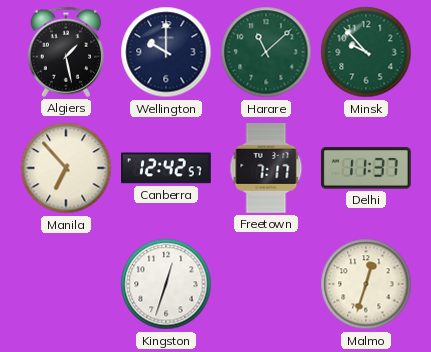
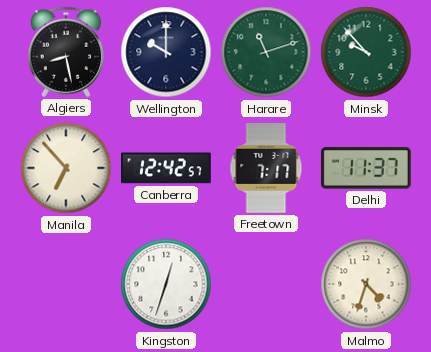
Algiers: 1:28 -> 8:28
Harare: 11:08 -> 11:12
Malmo: 12:33 -> 4:33
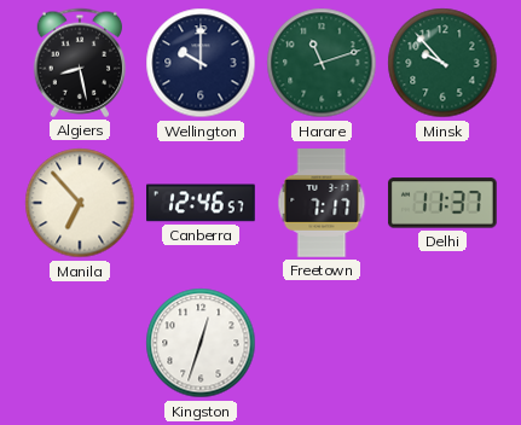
Canberra: 12:42 -> 12:46
Malmo: 4:33 -> none
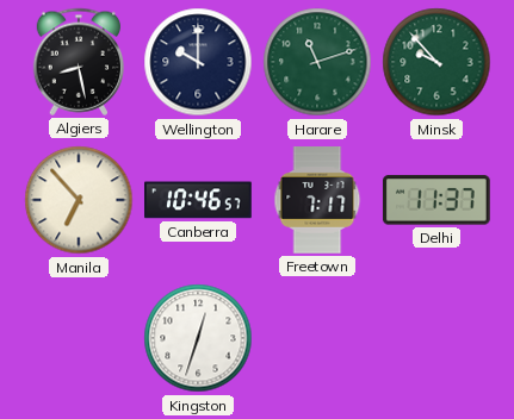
Canberra: 12:46 -> 10:46
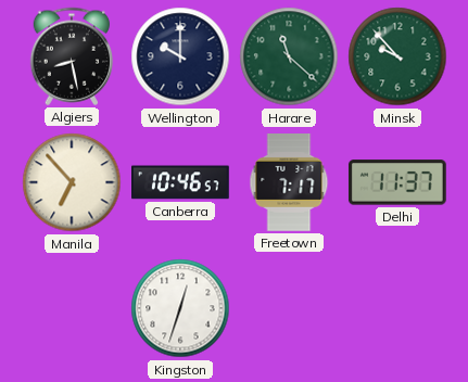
Harare: 11:12 -> 11:22
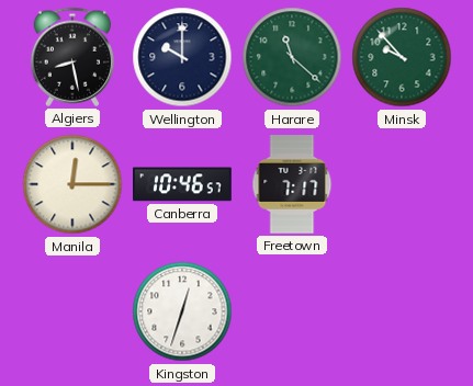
Manila: 6:53 -> 12:15
Delhi: 11:37 -> none
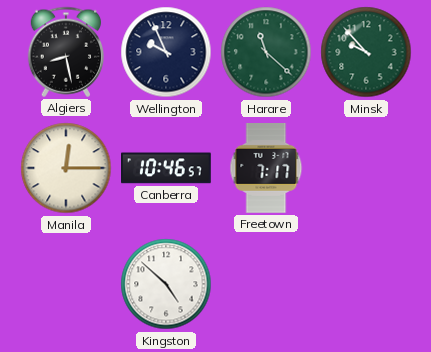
Wellington: 10:00 -> 9:56
Kingston: 12:33 -> 4:52
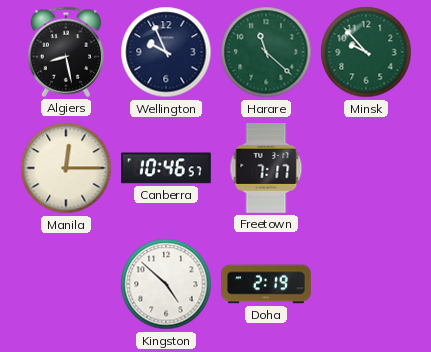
Doha: none -> 2:19
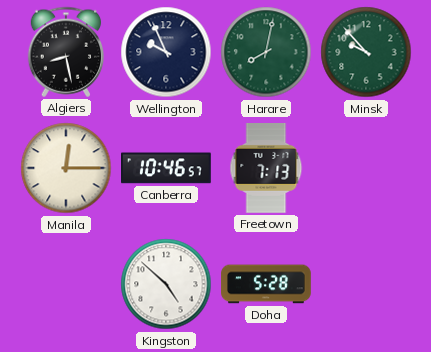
Harare: 11:22 -> 8:02
Freetown: 7:17 -> 7:13
Doha: 2:19 -> 5:28
